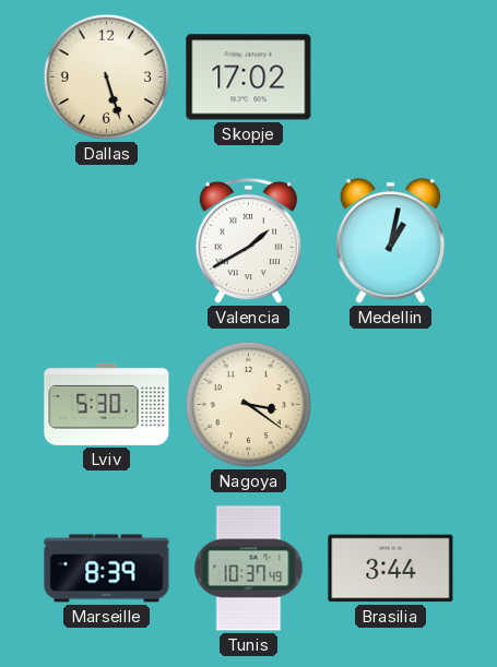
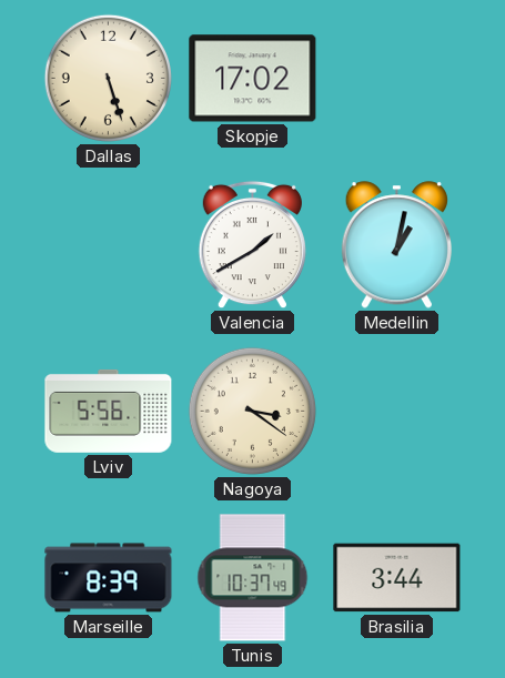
Lviv: 5:30 -> 5:56
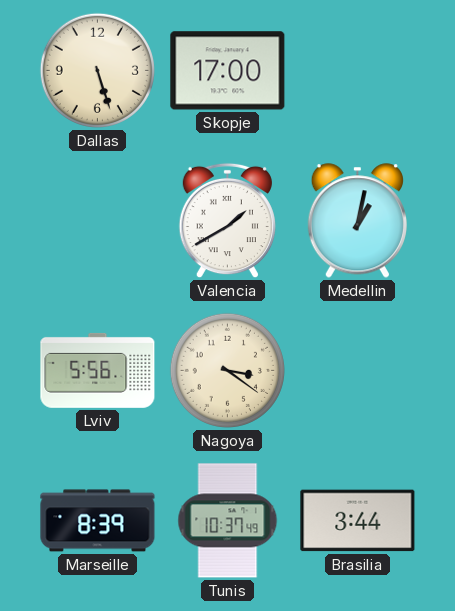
Skopje: 17:02 -> 17:00
